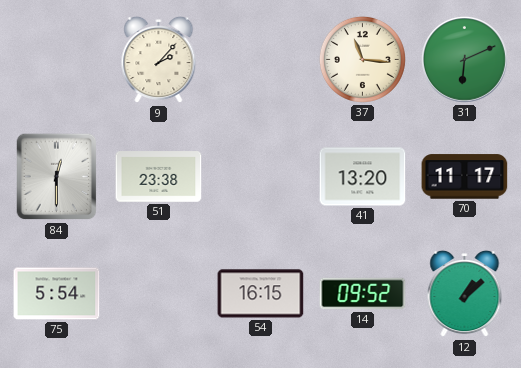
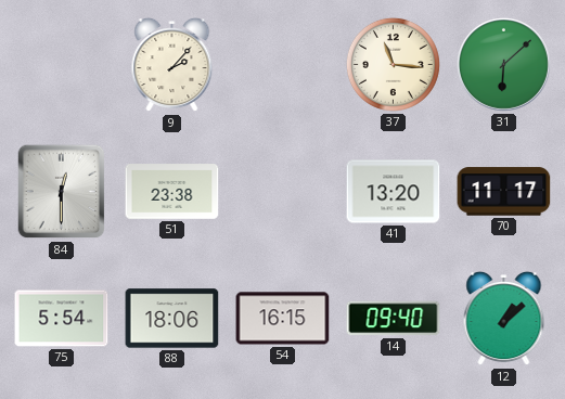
31: 6:11 -> 6:08
88: none -> 18:06
14: 09:52 -> 09:40
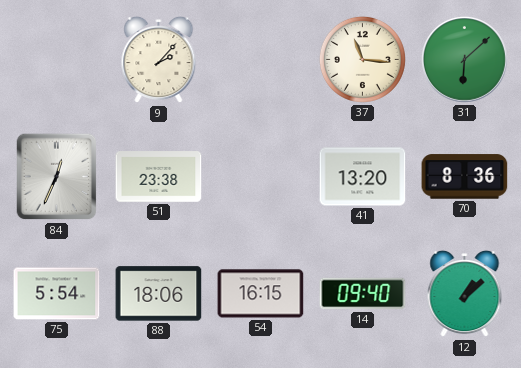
84: 12:30 -> 12:34
70: 11:17 -> 8:36
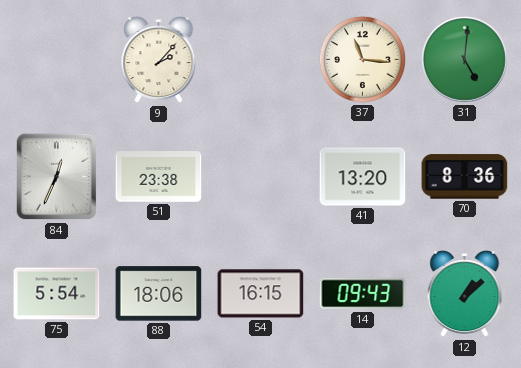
31: 6:08 -> 5:01
14: 09:40 -> 09:43
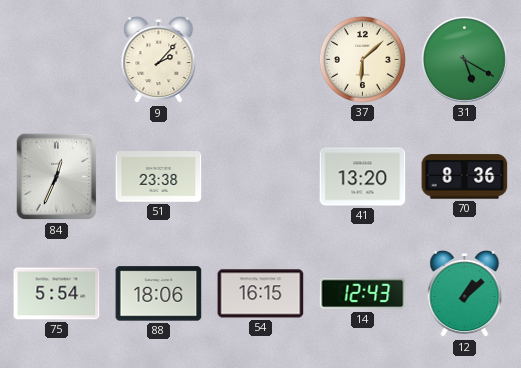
37: 11:16 -> 6:08
31: 5:01 -> 5:20
14: 09:43 -> 12:43
